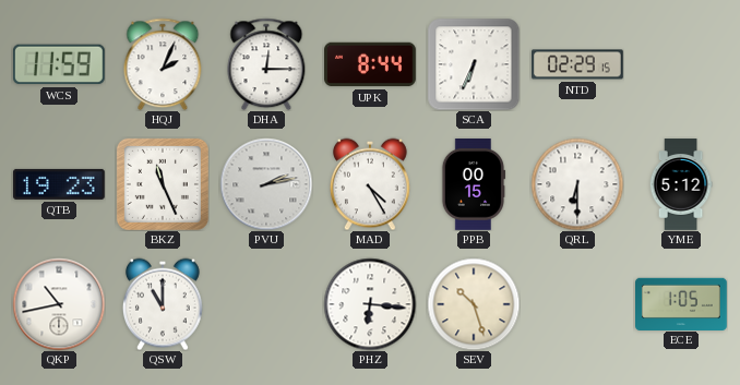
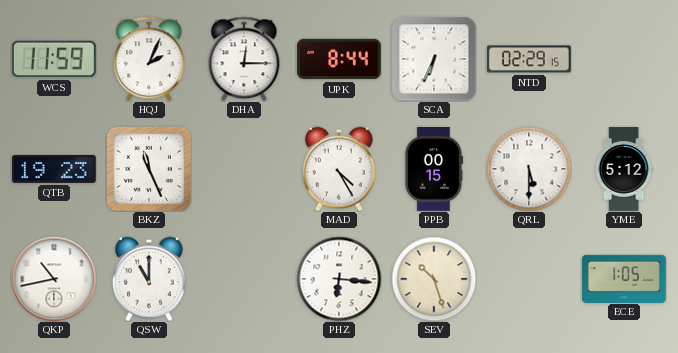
PVU: 2:13 -> none
QRL: 6:30 -> 5:30
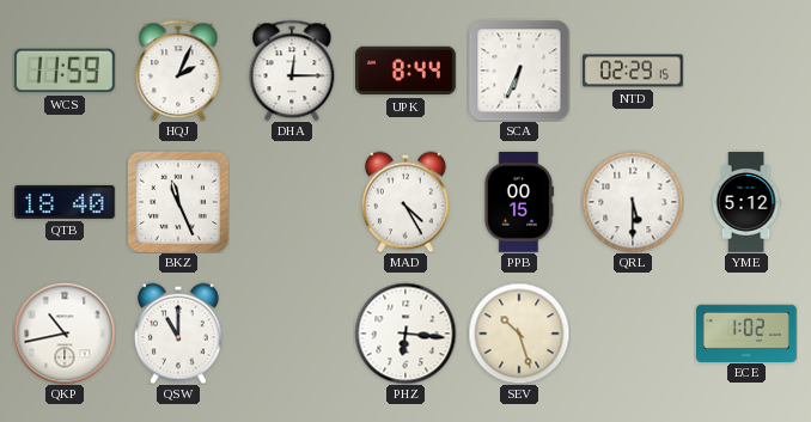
QTB: 19:23 -> 18:40
ECE: 1:05 -> 1:02
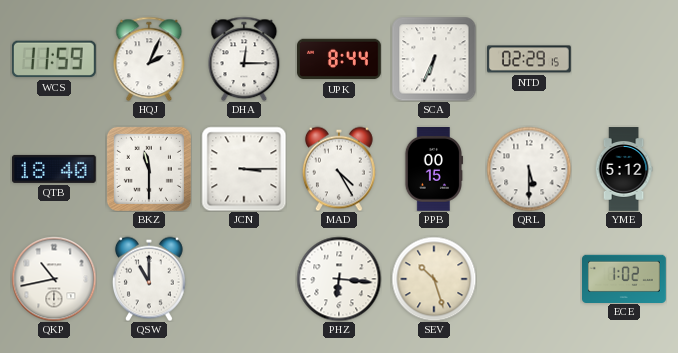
BKZ: 11:26 -> 11:30
JCN: none -> 3:15
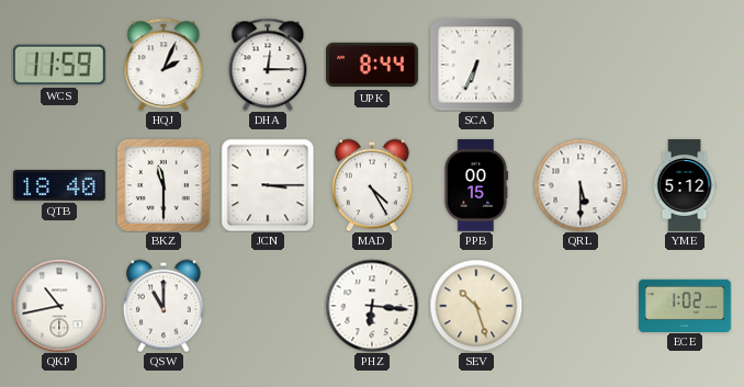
NTD: 02:29 -> none
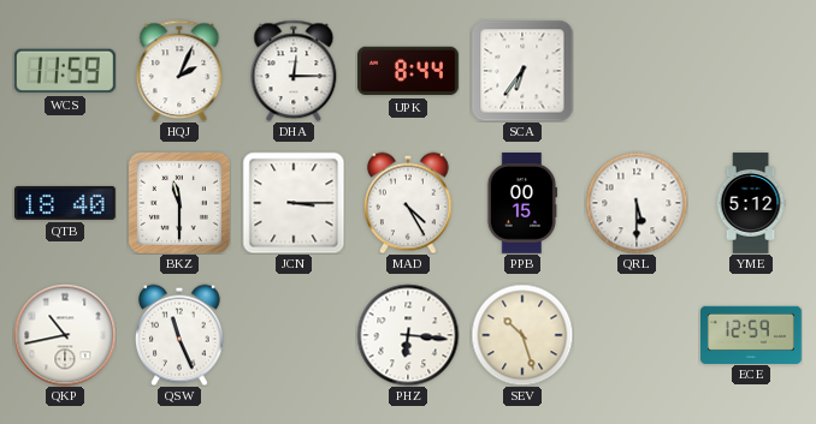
SCA: 6:34 -> 6:36
QSW: 11:00 -> 11:26
ECE: 1:02 -> 12:59
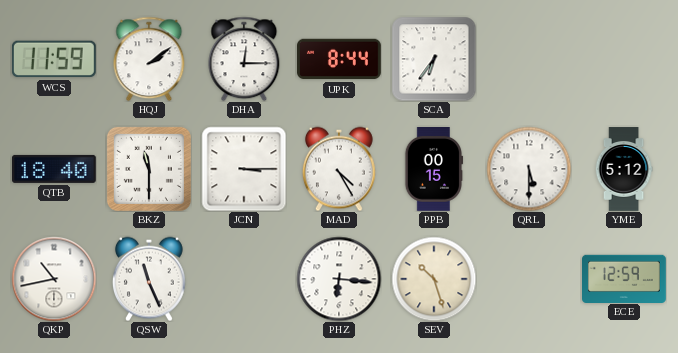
HQJ: 2:04 -> 2:09
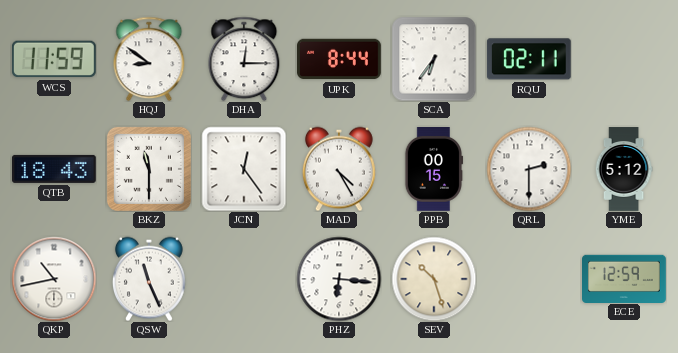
HQJ: 2:09 -> 8:51
RQU: none -> 02:11
QTB: 18:40 -> 18:43
JCN: 3:15 -> 12:24
QRL: 5:30 -> 2:30
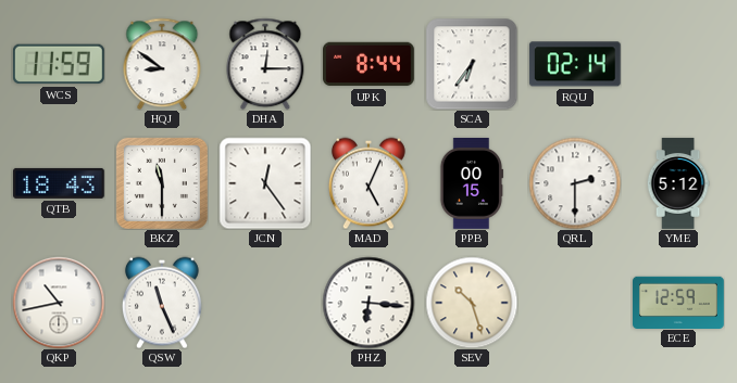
RQU: 02:11 -> 02:14
MAD: 4:25 -> 5:04
